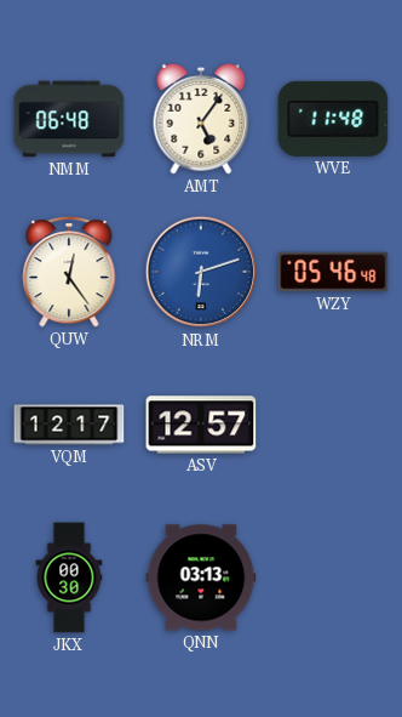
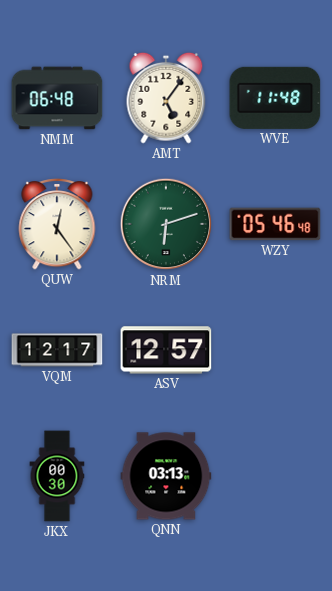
NRM dial: blue -> green
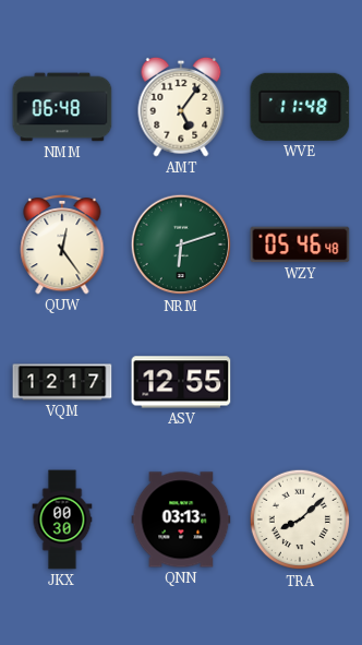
ASV: 12:57 -> 12:55
TRA: none -> 8:08
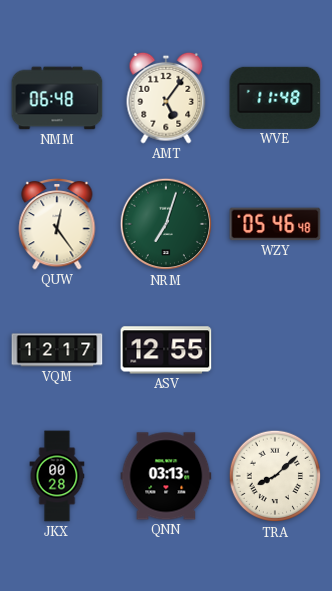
NRM: 6:12 -> 7:03
JKX: 00:30 -> 00:28
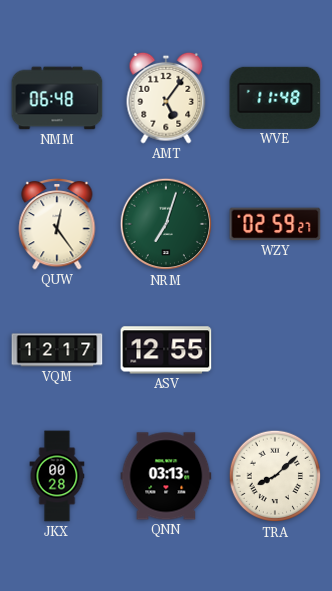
WZY: 05:46 -> 02:59
